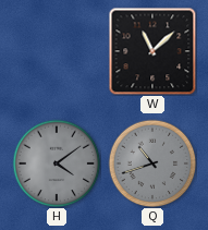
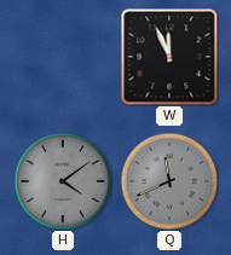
W: 11:08 -> 11:56
Q: 10:42 -> 11:41
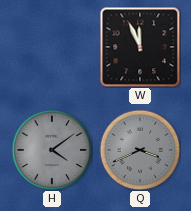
Q: 11:41 -> 3:41
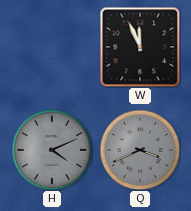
H: 4:09 -> 4:11
